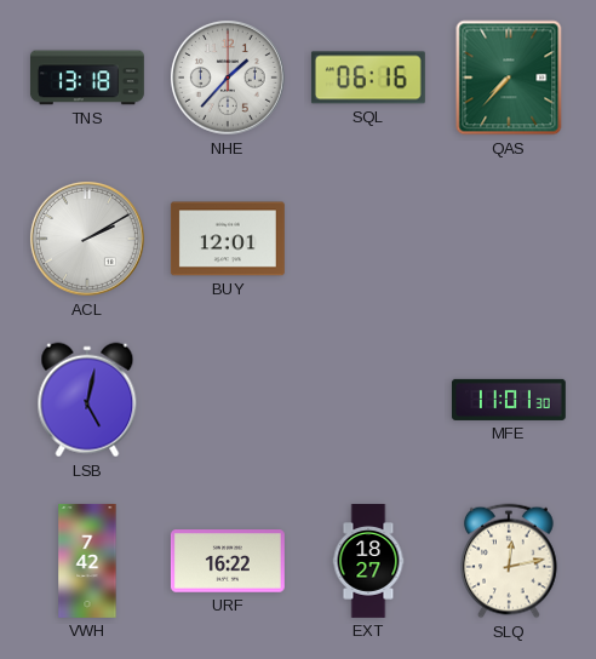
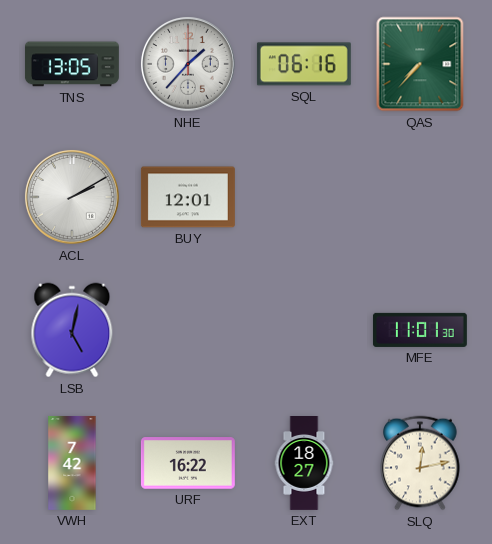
TNS: 13:18 -> 13:05
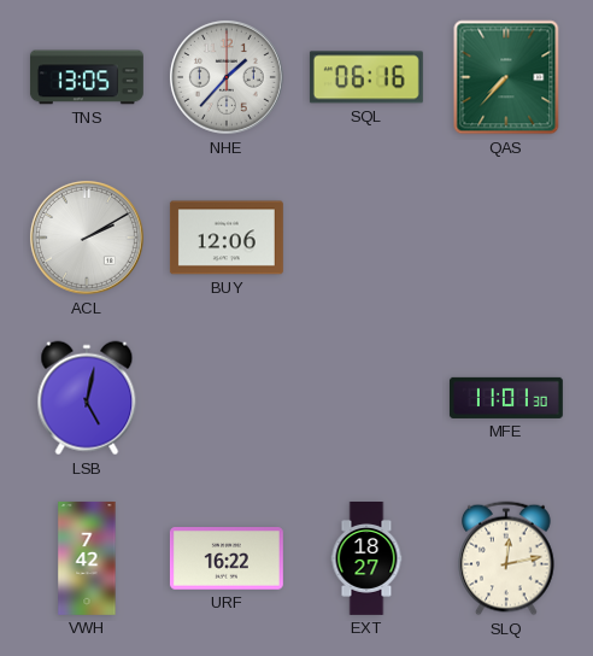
BUY: 12:01 -> 12:06
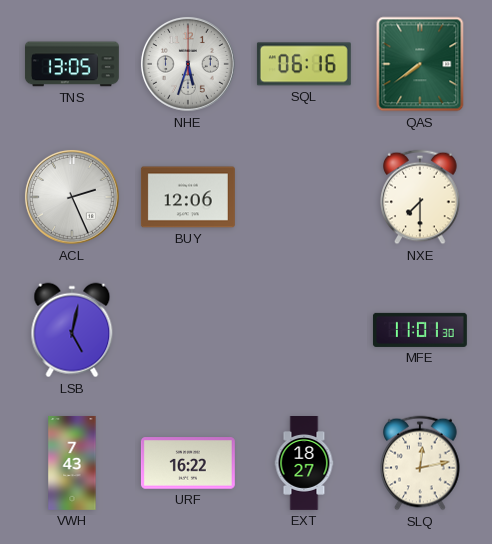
NHE: 1:37 -> 5:33
QAS: 7:37 -> 7:39
ACL: 2:10 -> 2:26
NXE: none -> 7:30
VWH: 7:42 -> 7:43
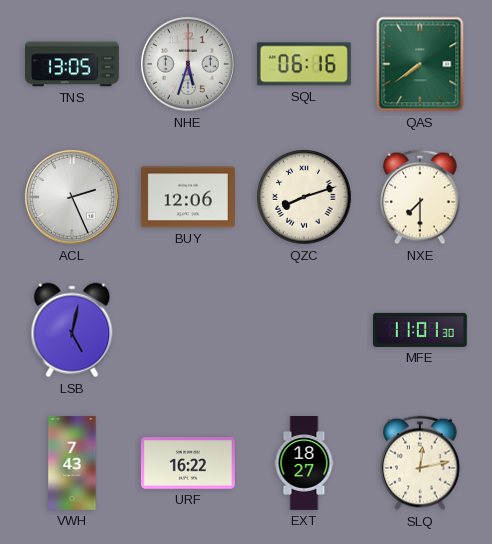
QZC: none -> 8:12
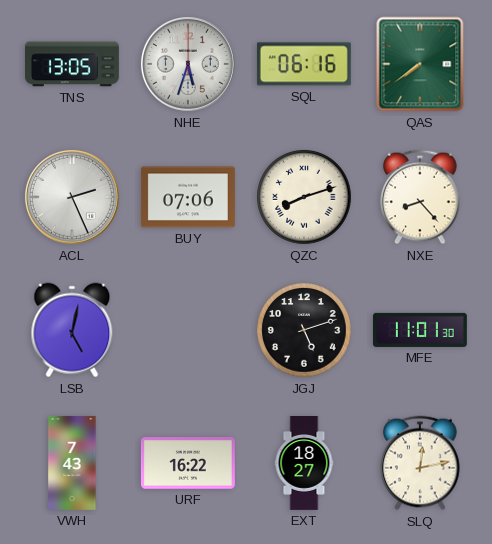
BUY: 12:06 -> 07:06
NXE: 7:30 -> 8:23
JGJ: none -> 5:12
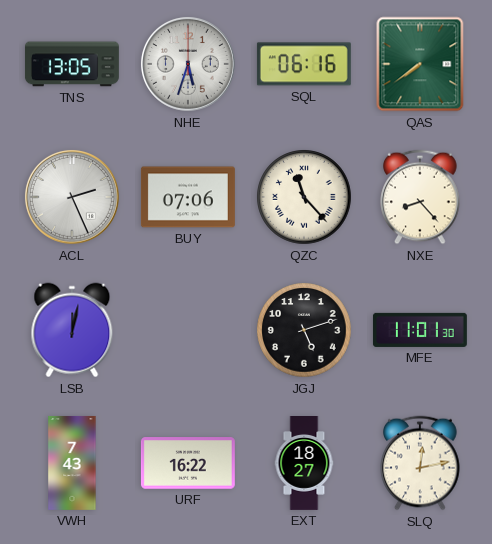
QZC: 8:12 -> 11:23
LSB: 5:02 -> 12:02
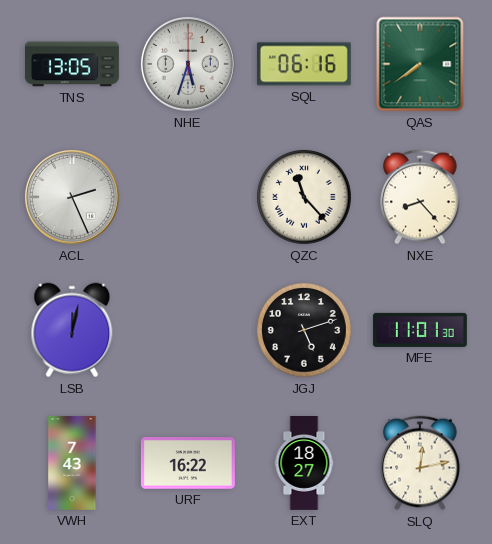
BUY: 07:06 -> none
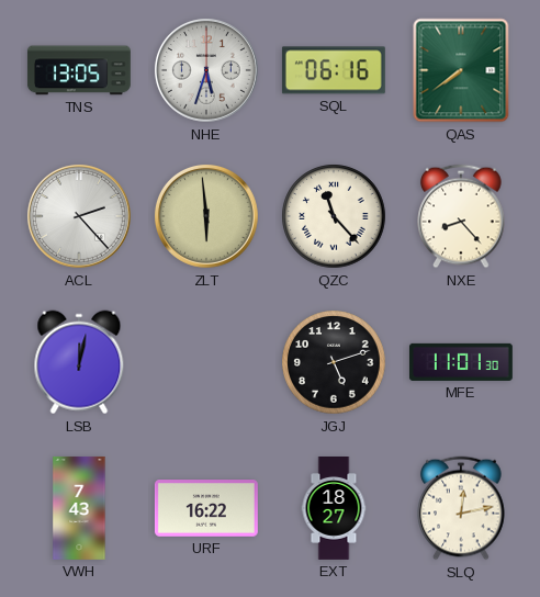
ACL: 2:26 -> 2:23
ZLT: none -> 5:59
